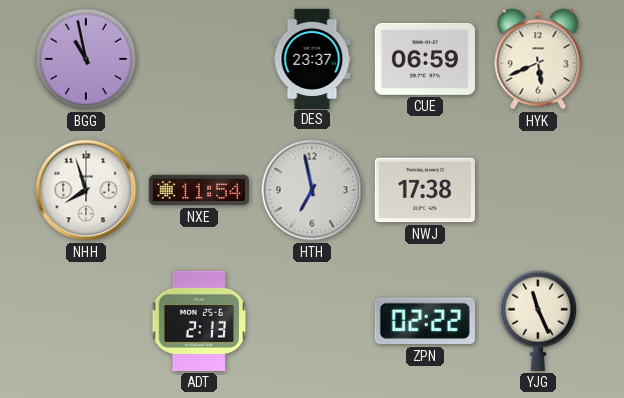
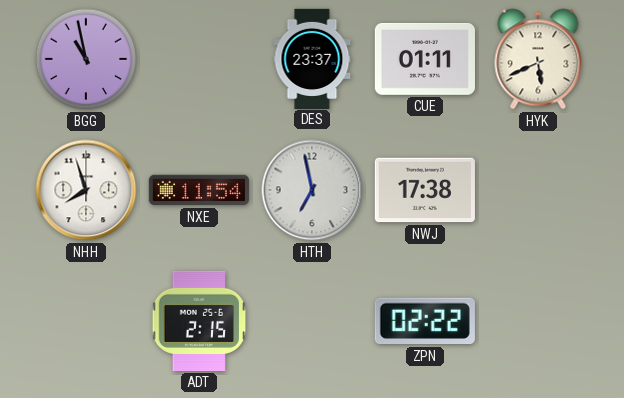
CUE: 06:59 -> 01:11
ADT: 2:13 -> 2:15
YJG: 11:26 -> none
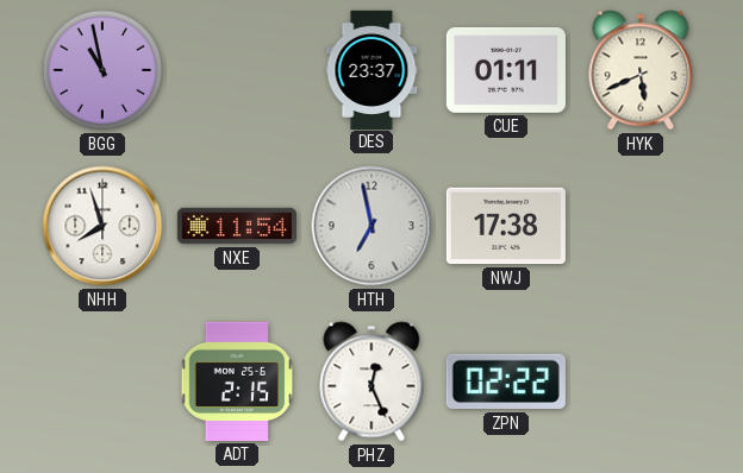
PHZ: none -> 12:26
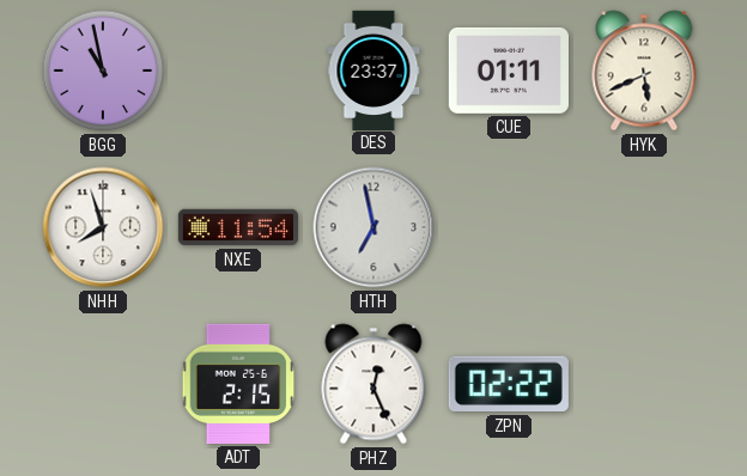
NWJ: 17:38 -> none
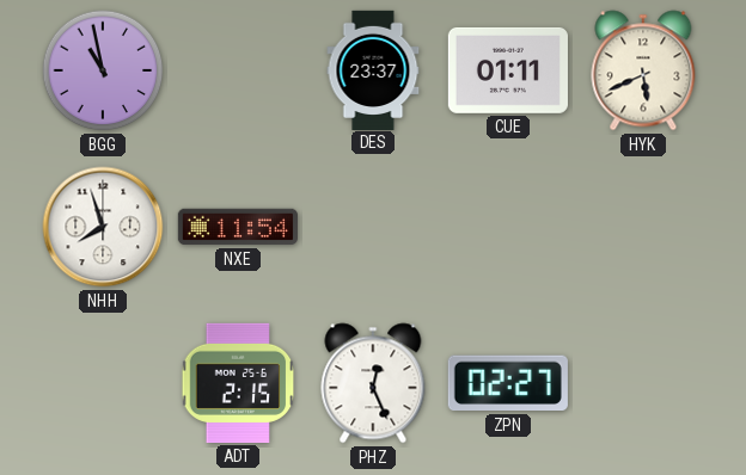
HTH: 6:58 -> none
ZPN: 02:22 -> 02:27
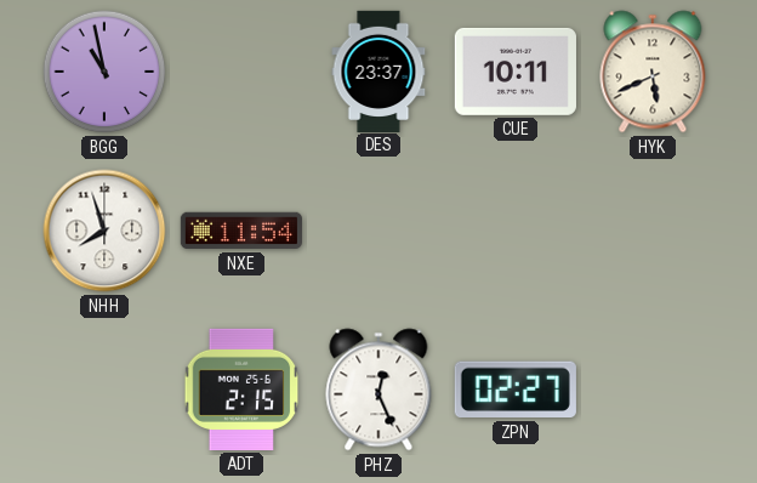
CUE: 01:11 -> 10:11
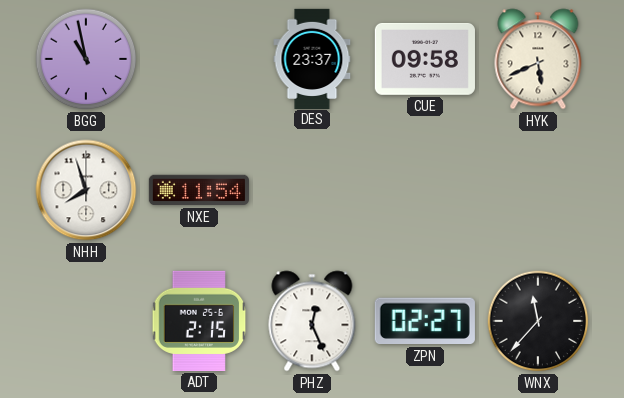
CUE: 10:11 -> 09:58
WNX: none -> 11:37
